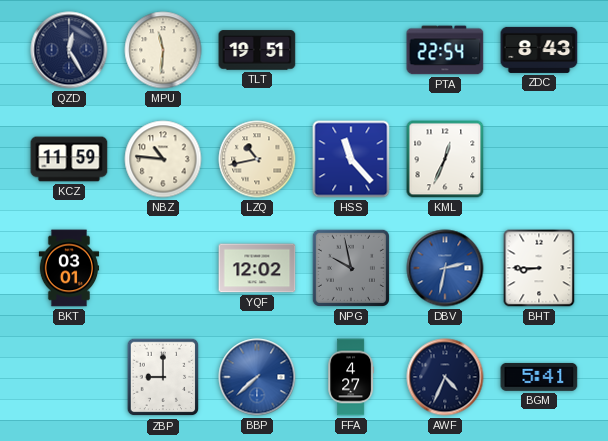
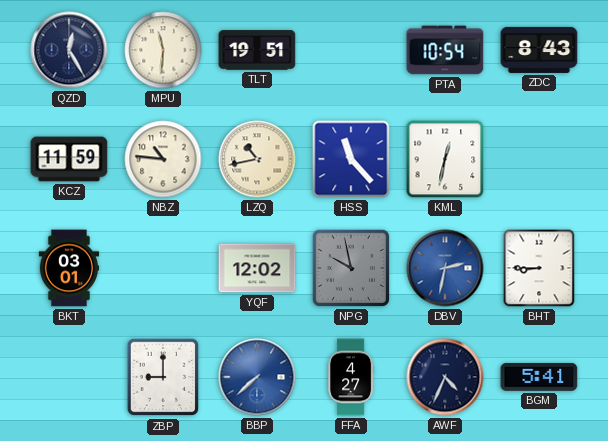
PTA: 22:54 -> 10:54
KML: 12:34 -> 12:32
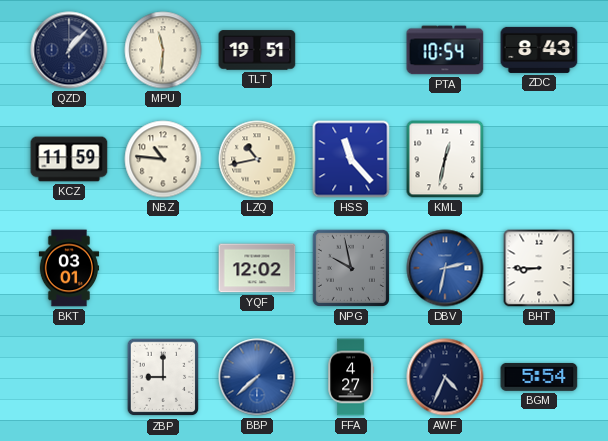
QZD: 12:25 -> 1:07
BGM: 5:41 -> 5:54
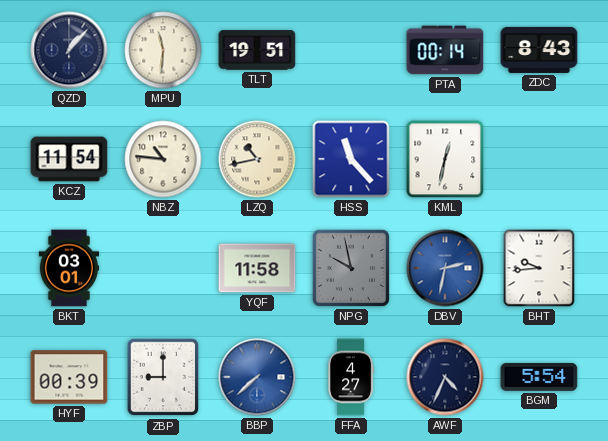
PTA: 10:54 -> 00:14
KCZ: 11:59 -> 11:54
YQF: 12:02 -> 11:58
BHT: 8:45 -> 9:44
HYF: none -> 00:39
